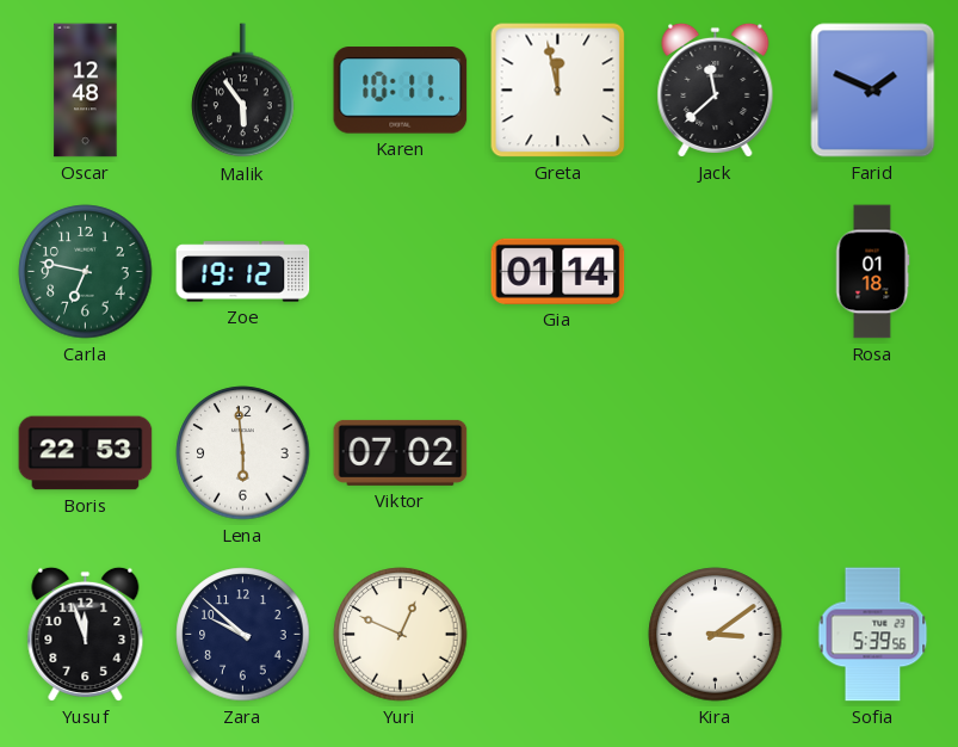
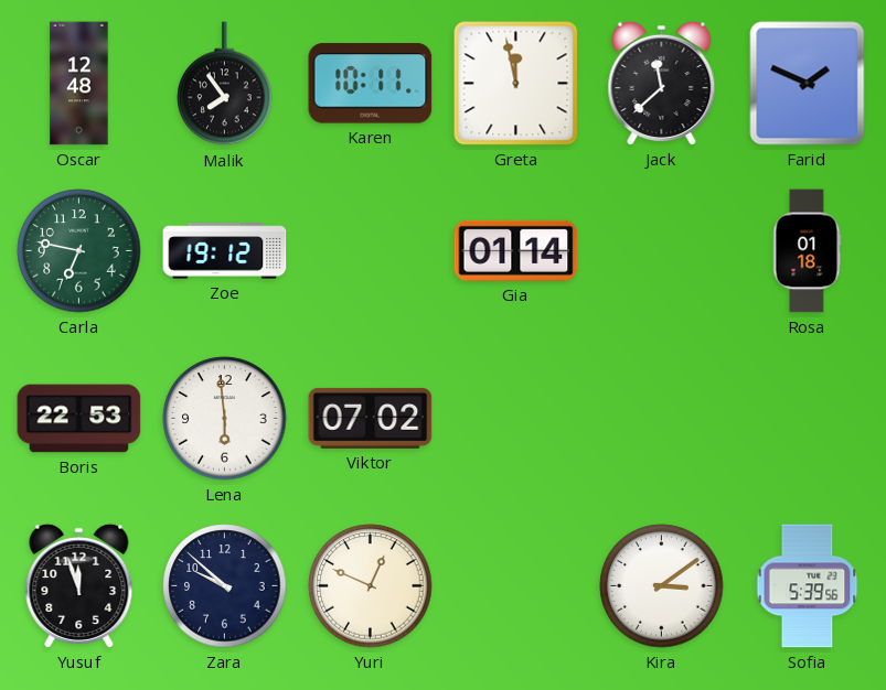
Malik: 5:54 -> 7:54
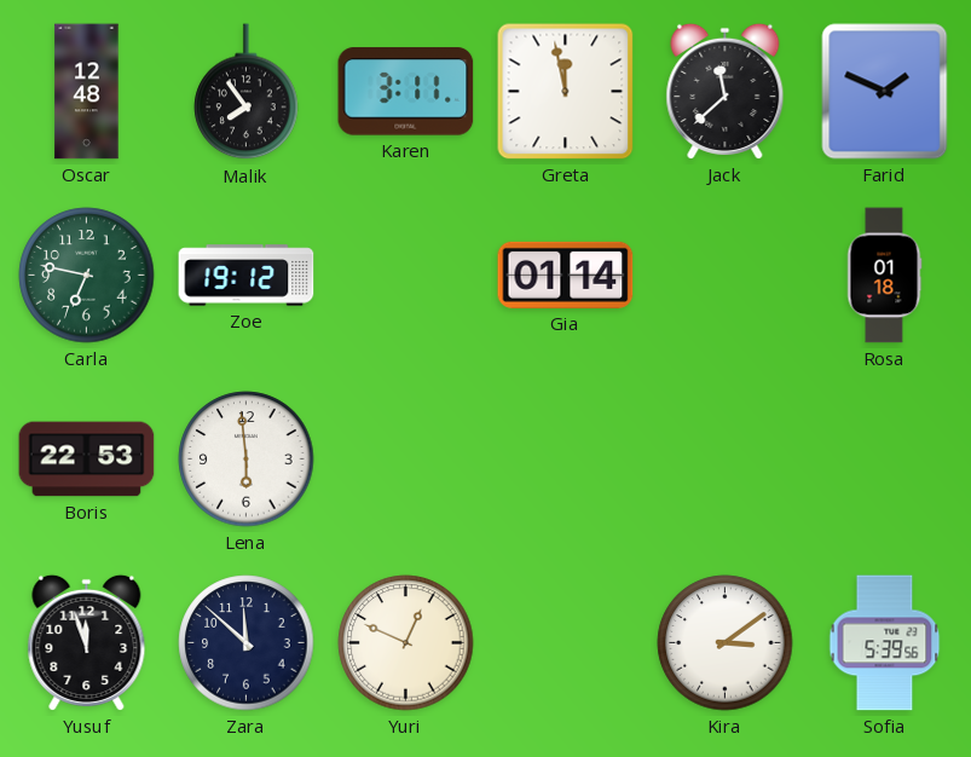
Karen: 10:11 -> 3:11
Viktor: 07:02 -> none
Zara: 9:52 -> 11:52
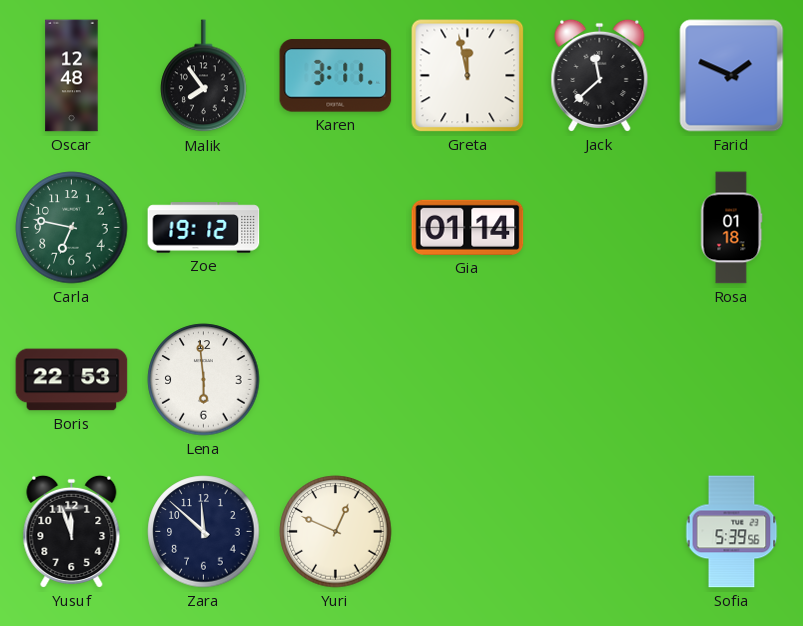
Kira: 3:09 -> none
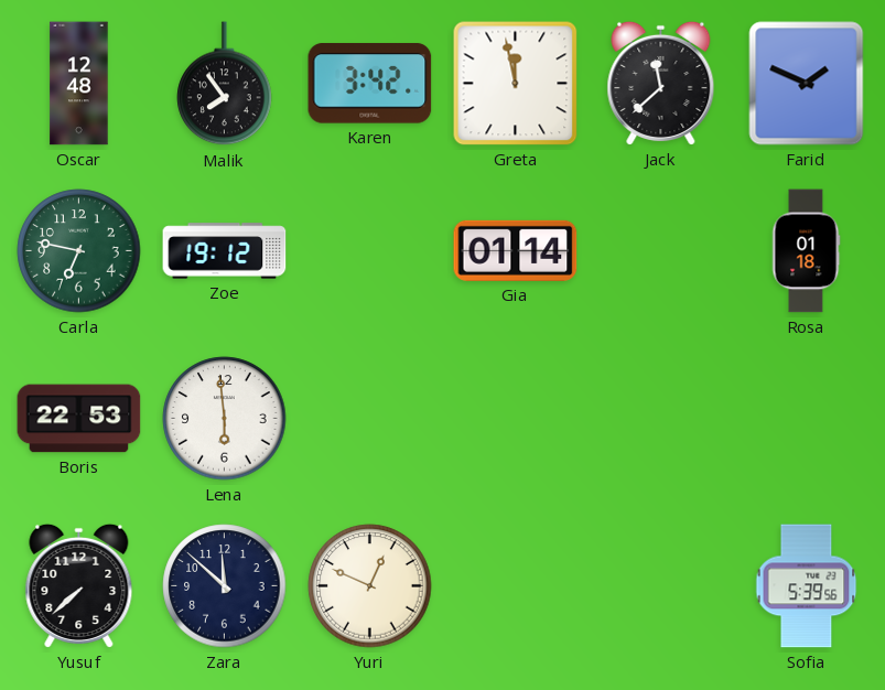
Karen: 3:11 -> 3:42
Yusuf: 11:57 -> 7:38
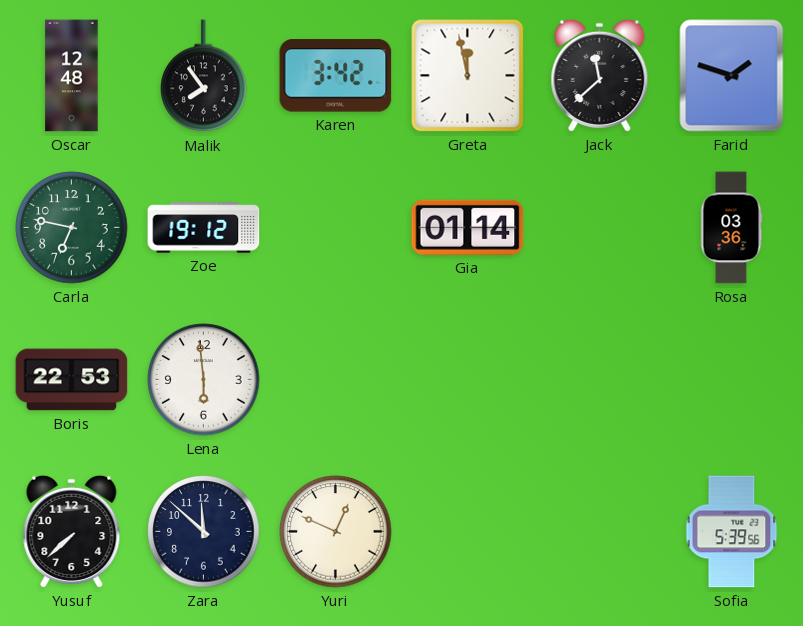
Farid: 1:49 -> 1:48
Rosa: 01:18 -> 03:36
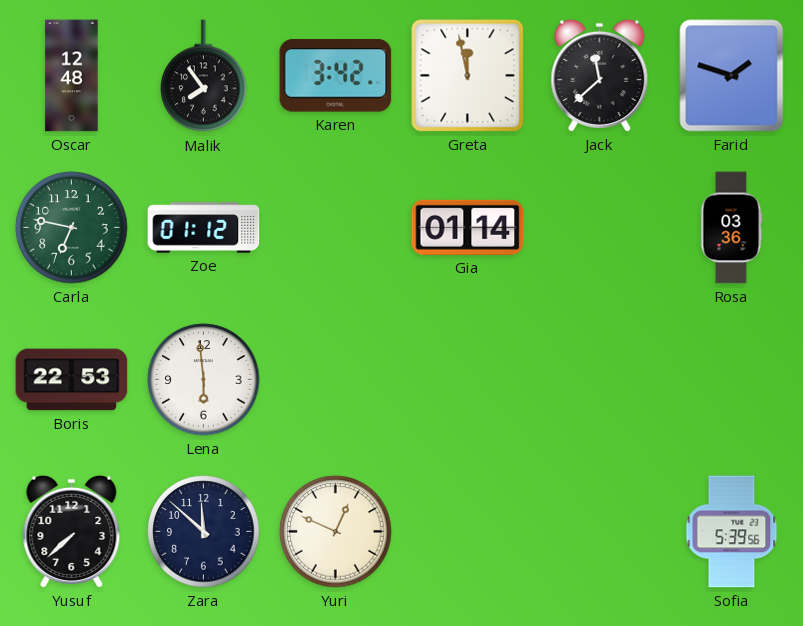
Zoe: 19:12 -> 01:12
